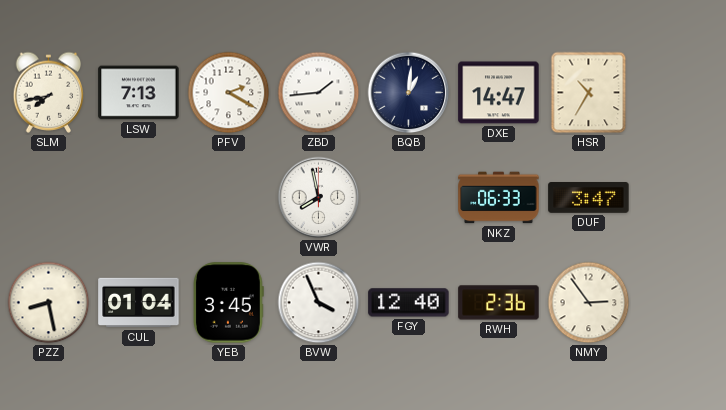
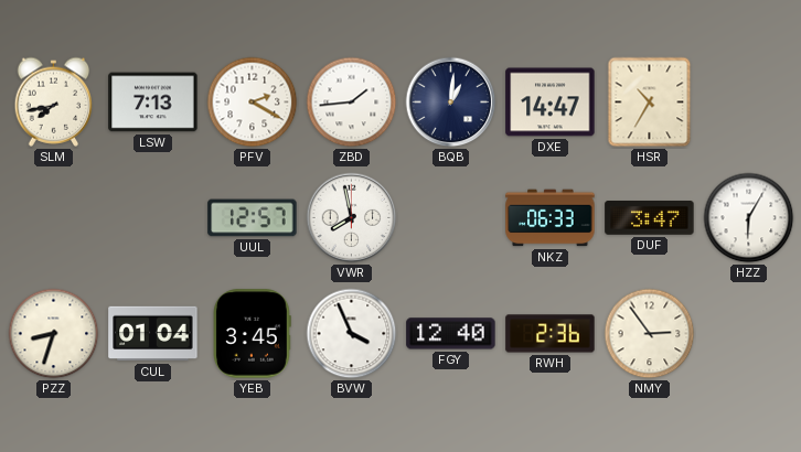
UUL: none -> 12:57
HZZ: none -> 6:05
PZZ: 8:28 -> 8:33
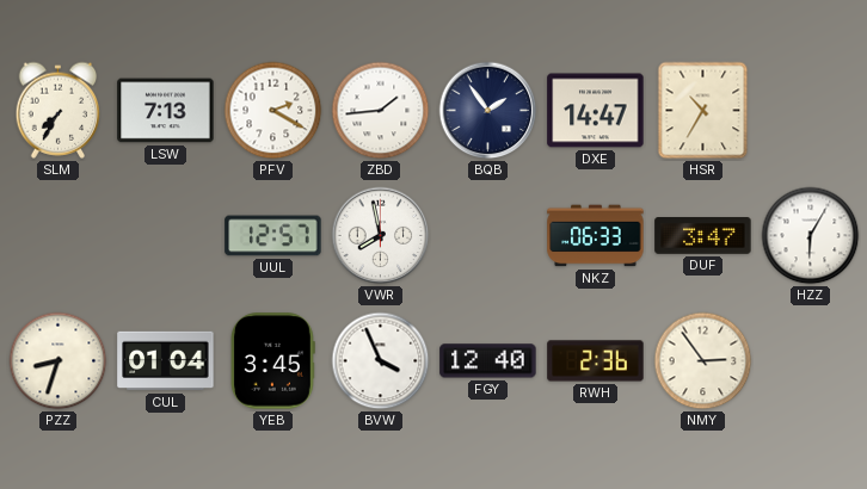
SLM: 7:43 -> 7:35
BQB: 1:01 -> 1:54
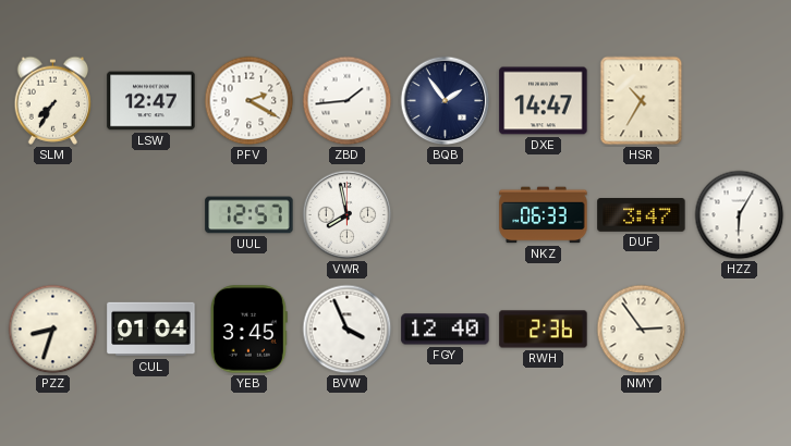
LSW: 7:13 -> 12:47
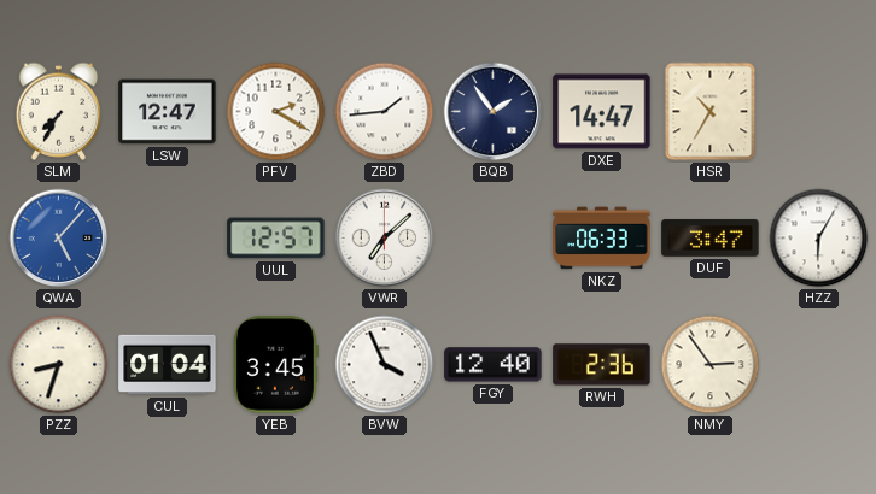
QWA: none -> 5:07
VWR: 7:58 -> 7:08
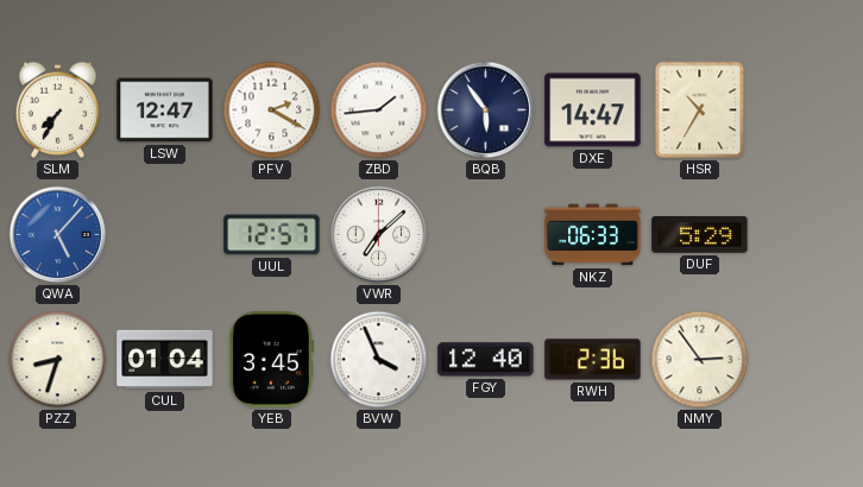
BQB: 1:54 -> 5:54
DUF: 3:47 -> 5:29
HZZ: 6:05 -> none
